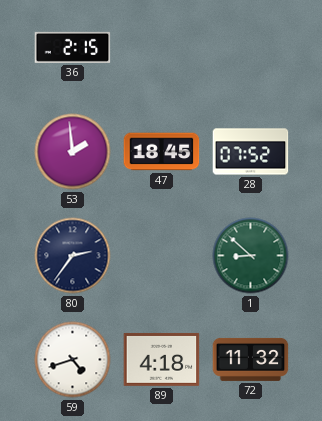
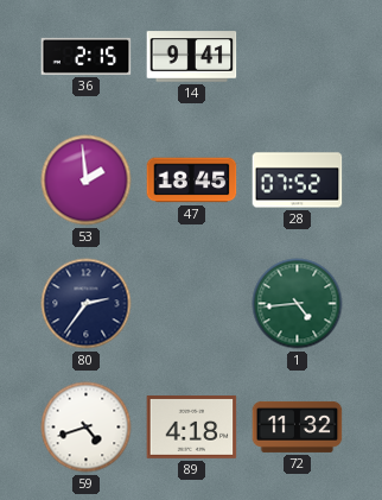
14: none -> 9:41
1: 8:52 -> 4:44
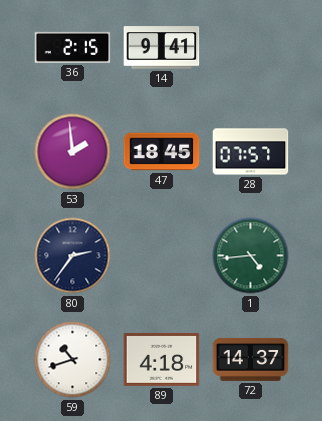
28: 07:52 -> 07:57
59: 4:42 -> 10:42
72: 11:32 -> 14:37
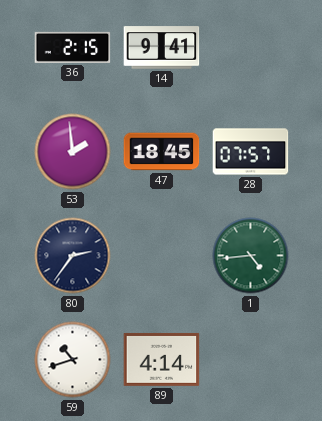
89: 4:18 -> 4:14
72: 14:37 -> none
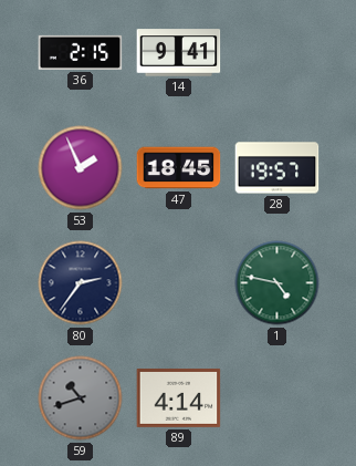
53: 1:59 -> 1:56
28: 07:57 -> 19:57
1: 4:44 -> 4:47
59 dial: white -> grey
